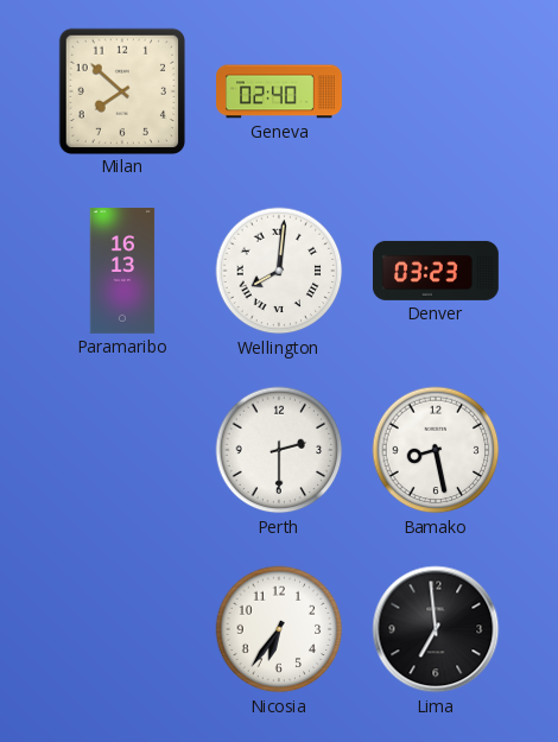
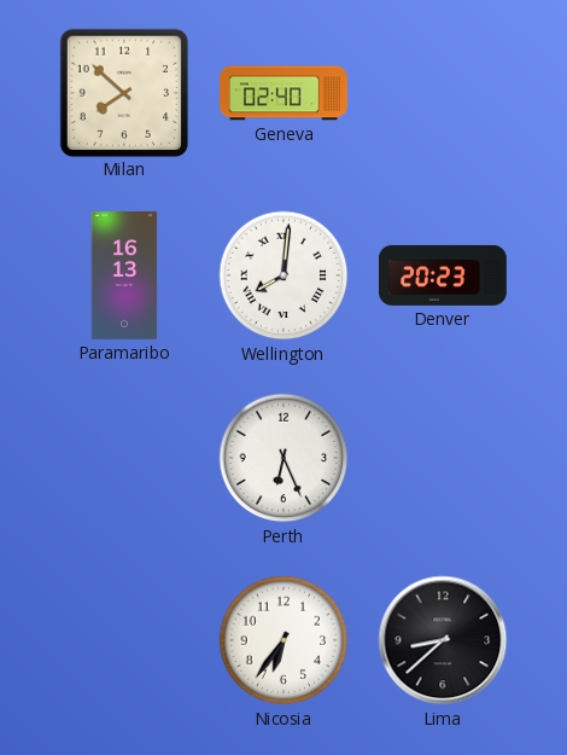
Denver: 03:23 -> 20:23
Perth: 2:30 -> 6:26
Bamako: 8:28 -> none
Lima: 6:59 -> 8:38
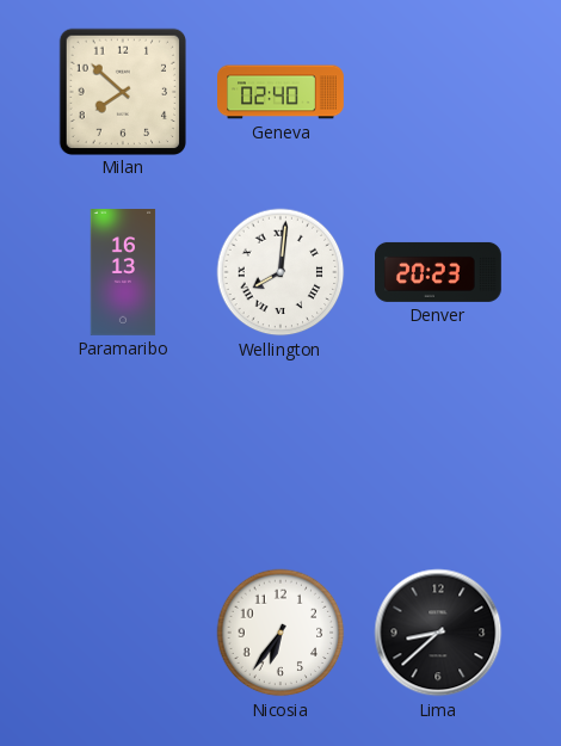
Perth: 6:26 -> none
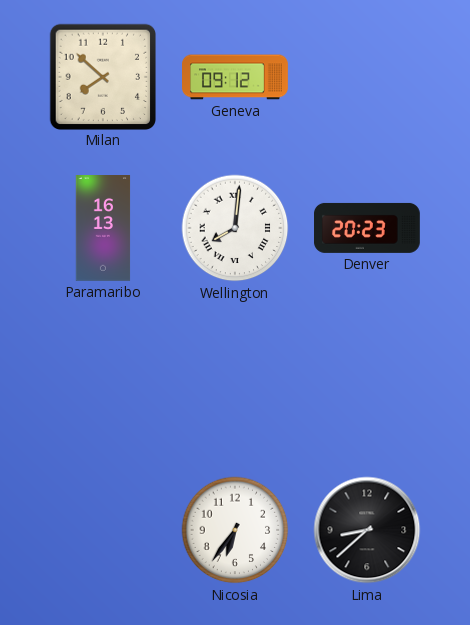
Geneva: 02:40 -> 09:12
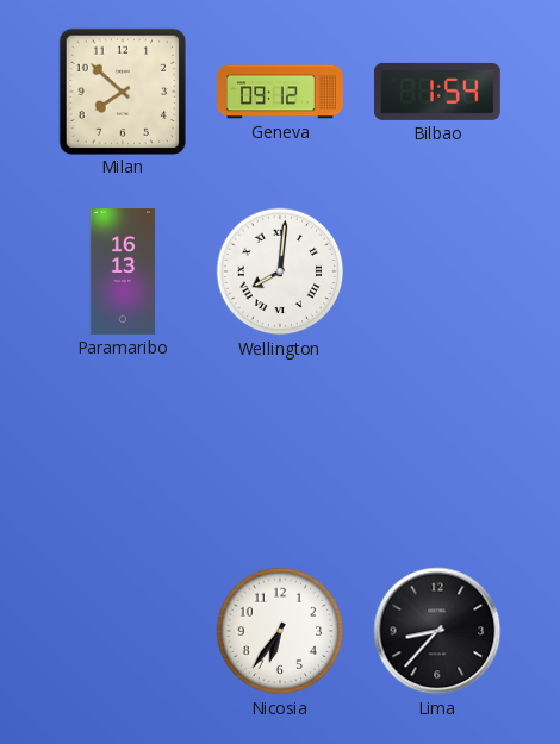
Bilbao: none -> 1:54
Denver: 20:23 -> none
Lima: 8:38 -> 8:37
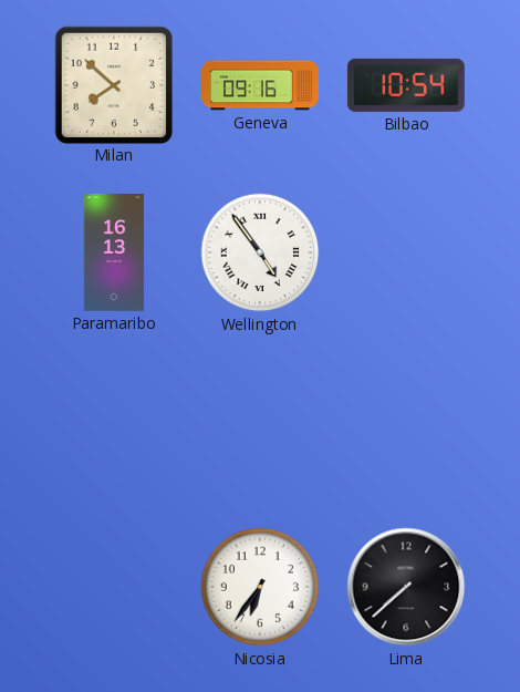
Geneva: 09:12 -> 09:16
Bilbao: 1:54 -> 10:54
Wellington: 8:01 -> 4:54
Lima: 8:37 -> 7:38
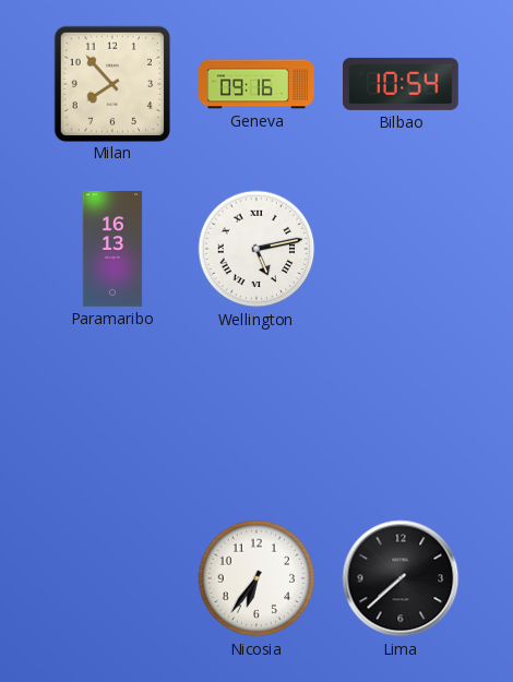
Milan: 7:52 -> 7:53
Wellington: 4:54 -> 5:13
